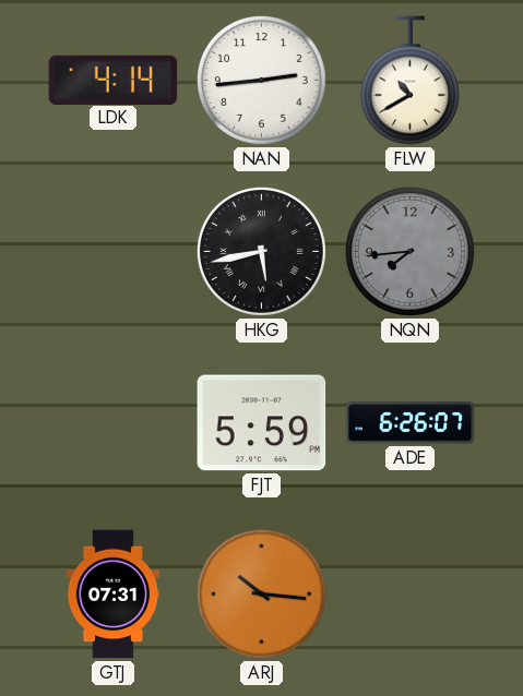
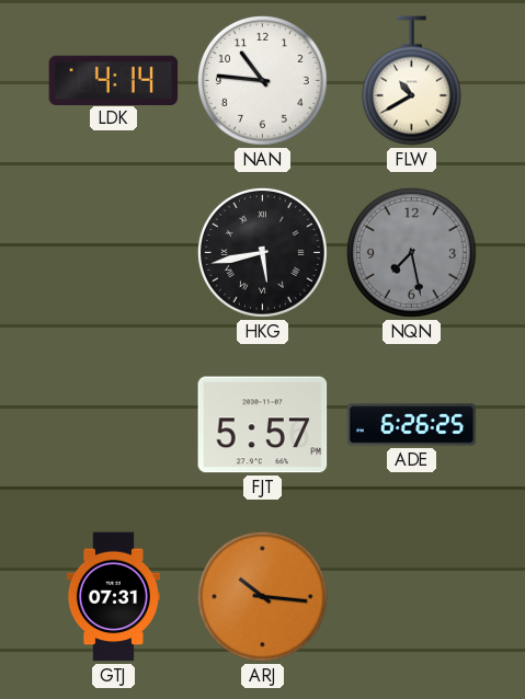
NAN: 2:44 -> 10:46
NQN: 7:44 -> 7:28
FJT: 5:59 -> 5:57
ADE: 6:26:07 -> 6:26:25
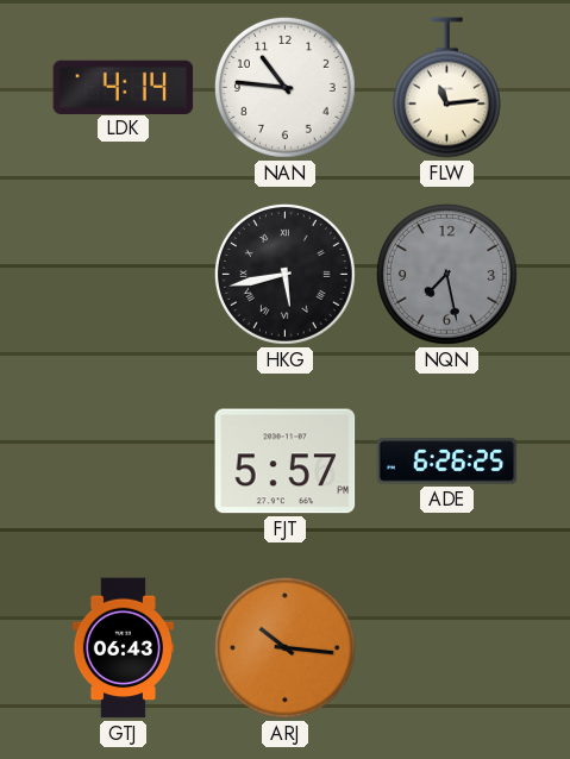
FLW: 10:40 -> 11:14
GTJ: 07:31 -> 06:43
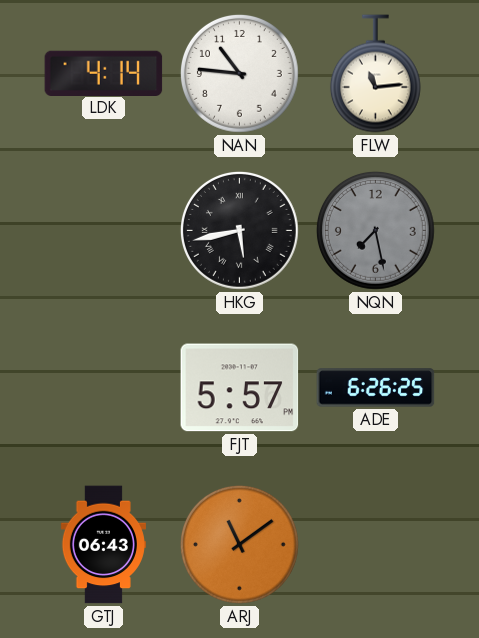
ARJ: 10:16 -> 11:09
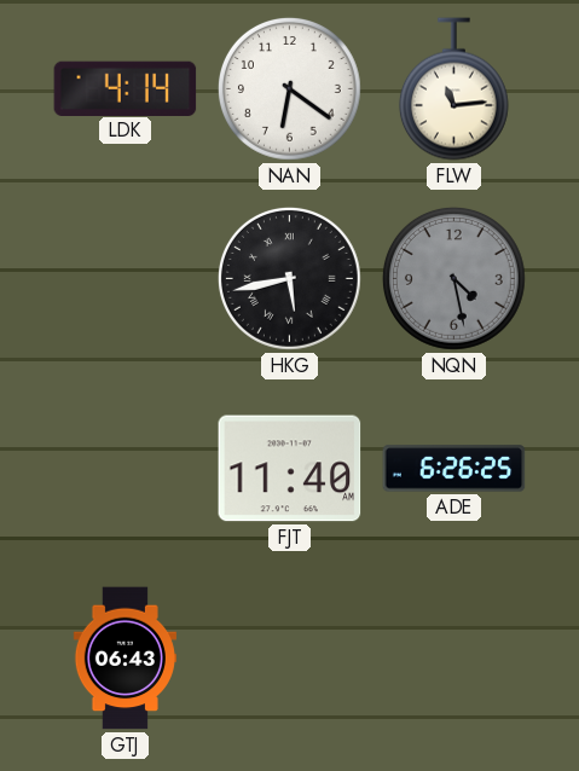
NAN: 10:46 -> 6:21
NQN: 7:28 -> 4:28
FJT: 5:57 -> 11:40
ARJ: 11:09 -> none
